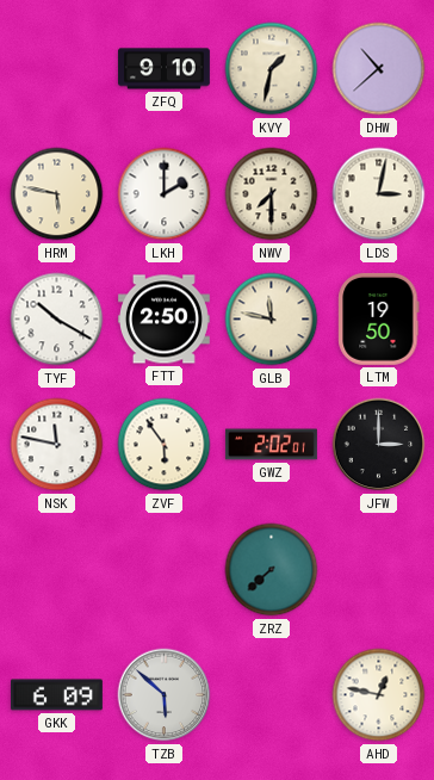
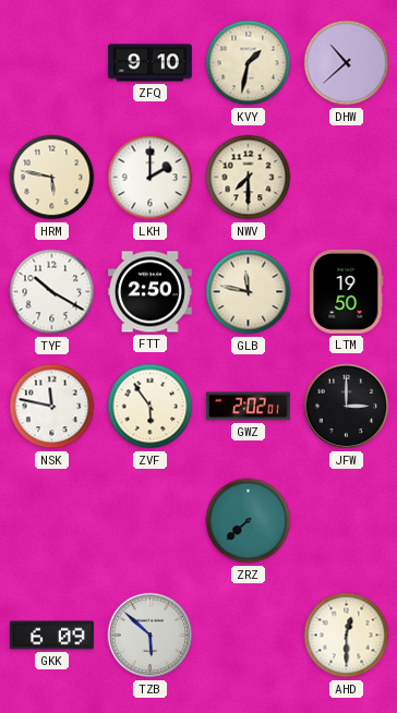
LDS: 3:02 -> none
AHD: 12:47 -> 12:30
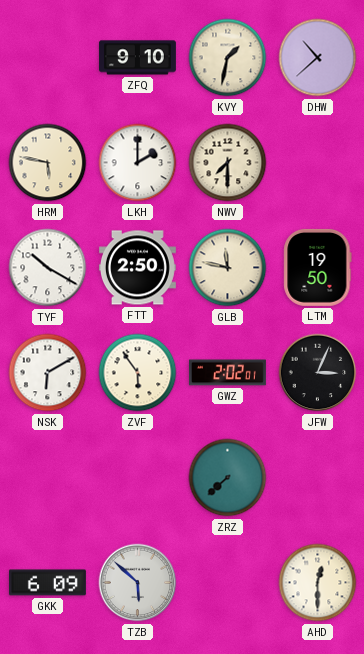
NSK: 11:47 -> 6:10
JFW: 3:00 -> 3:04
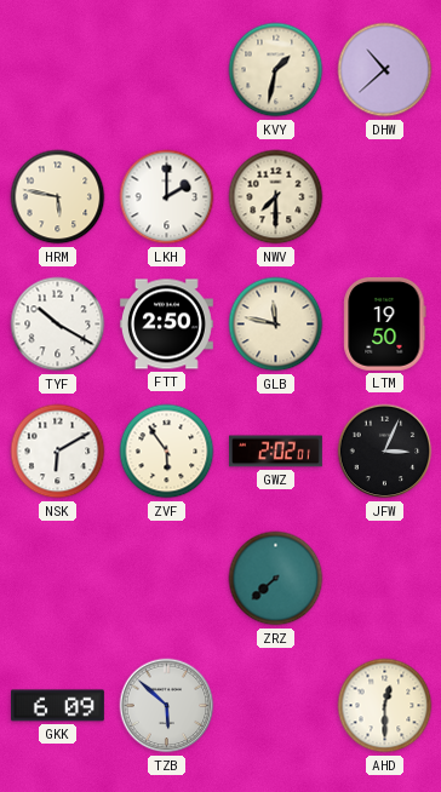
ZFQ: 9:10 -> none
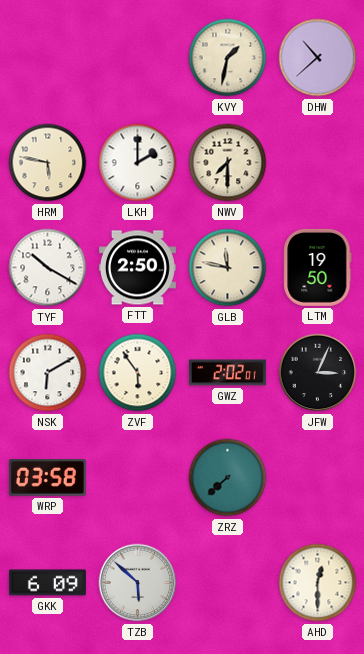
WRP: none -> 03:58
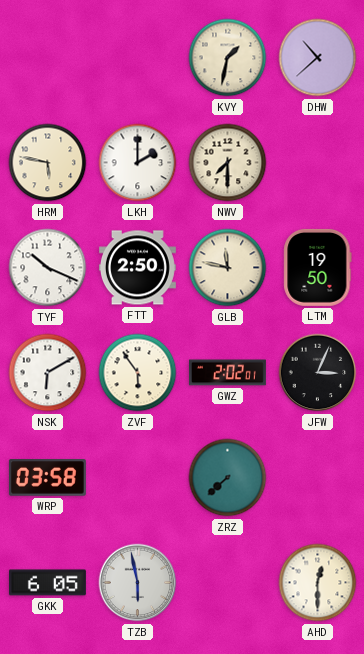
TYF: 10:20 -> 10:19
GKK: 6:09 -> 6:05
TZB: 5:52 -> 5:58
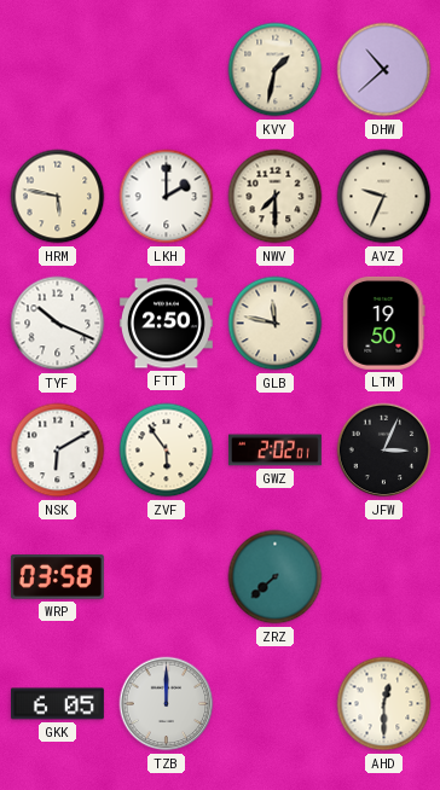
AVZ: none -> 9:34
TZB: 5:58 -> 12:00
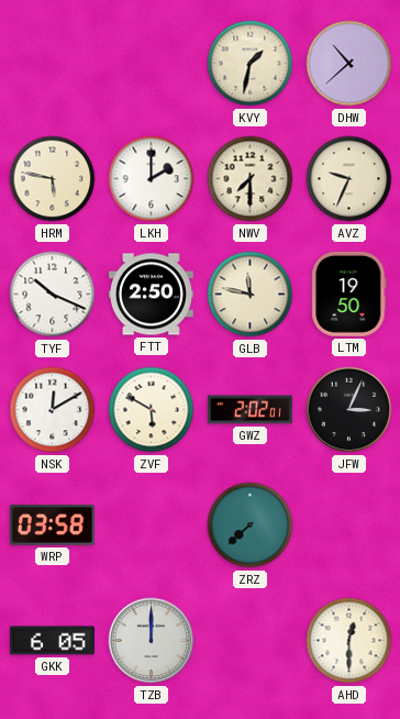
NSK: 6:10 -> 12:10
ZVF: 5:54 -> 5:50
